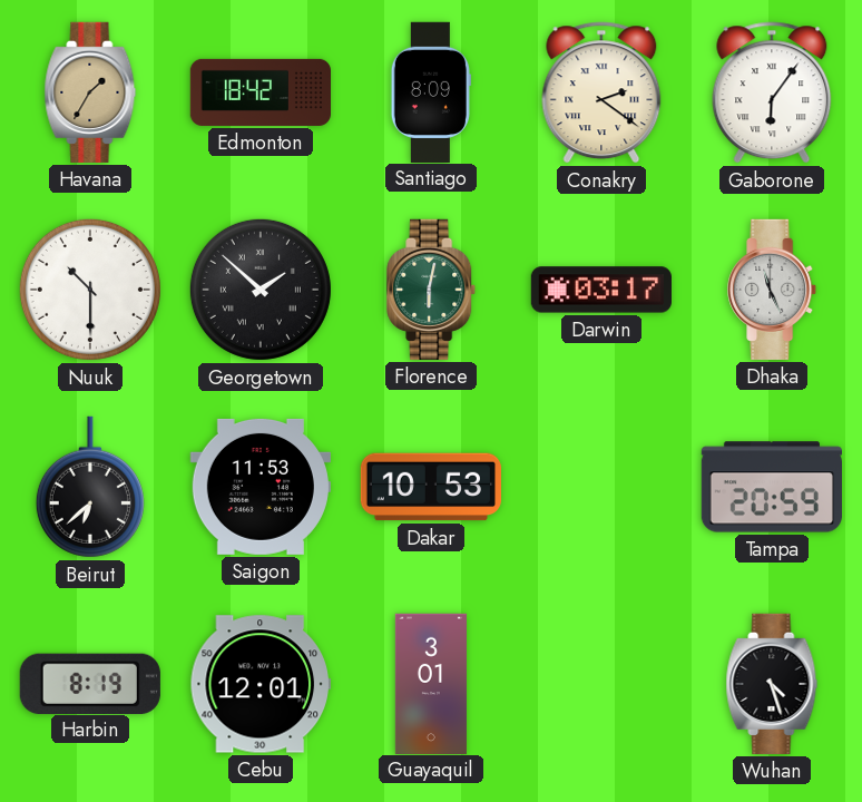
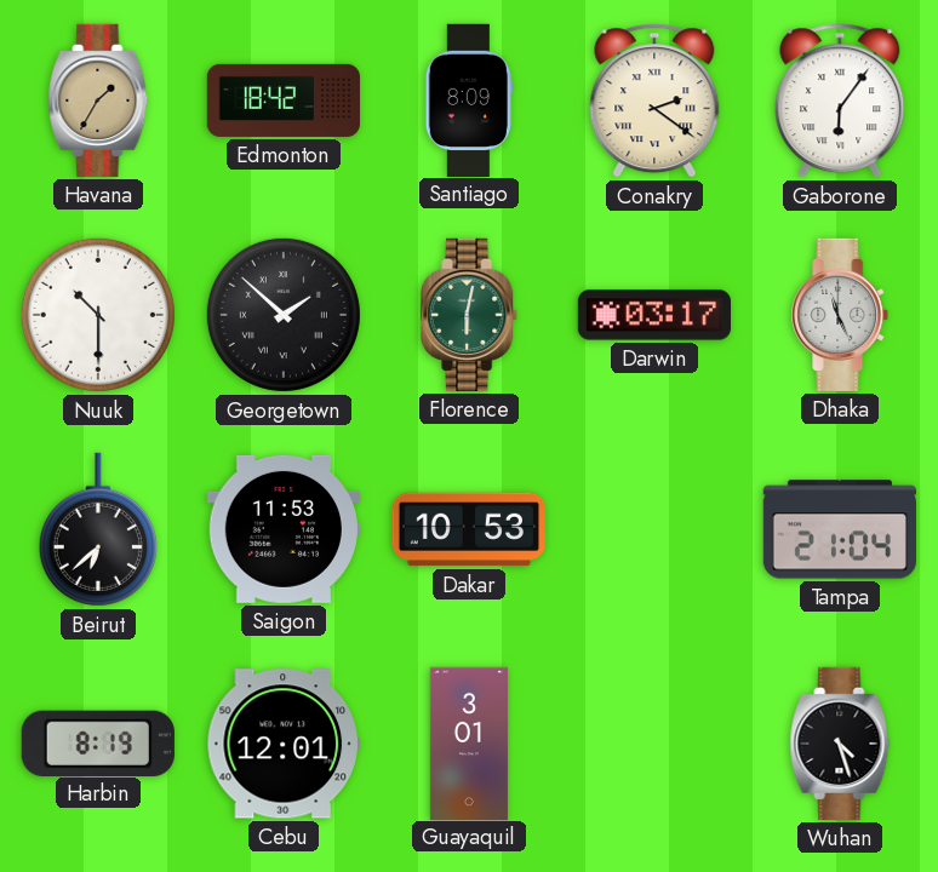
Tampa: 20:59 -> 21:04
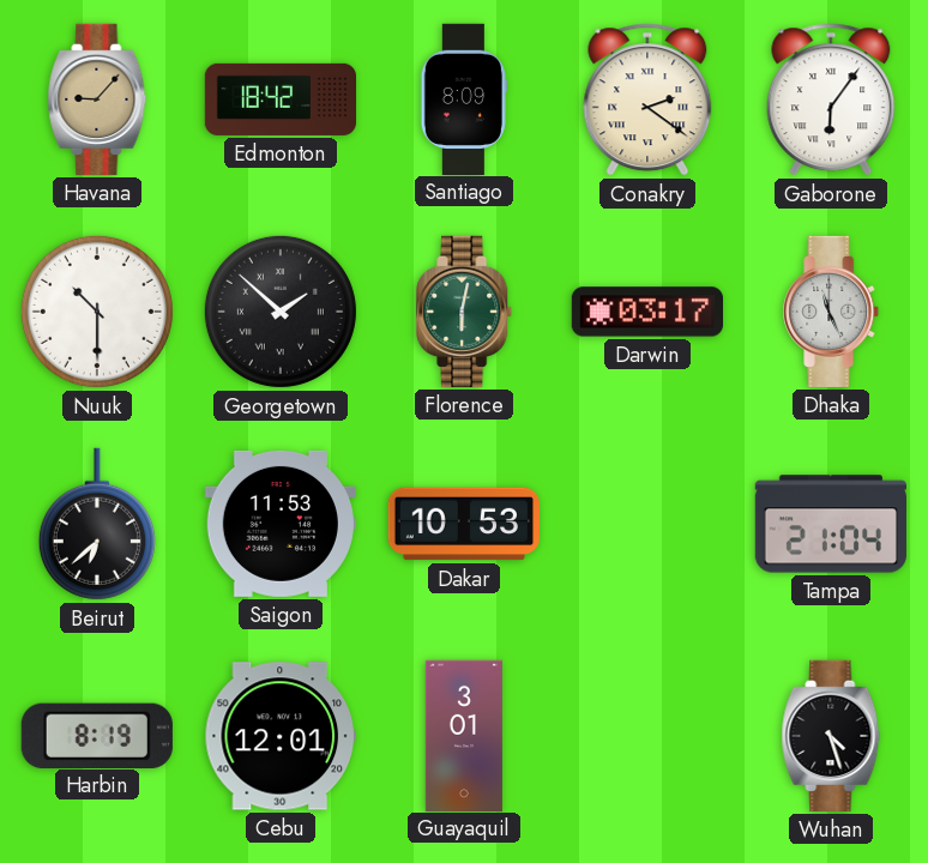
Havana: 1:35 -> 9:07
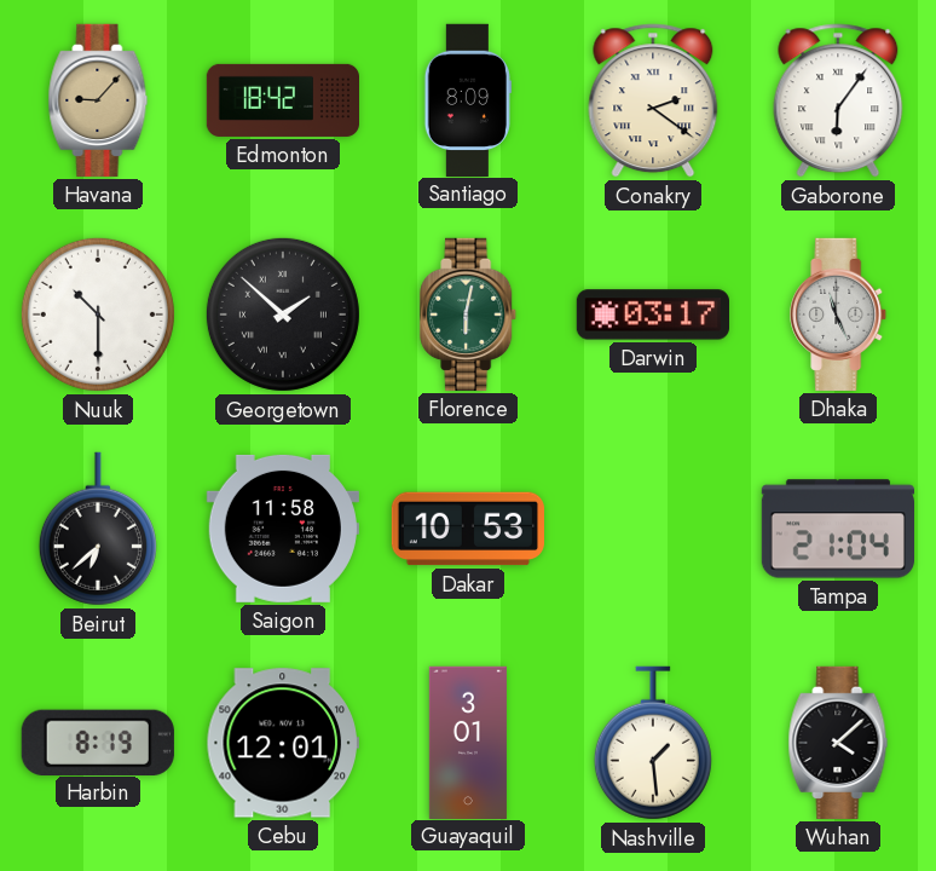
Saigon: 11:53 -> 11:58
Nashville: none -> 1:29
Wuhan: 4:27 -> 4:08
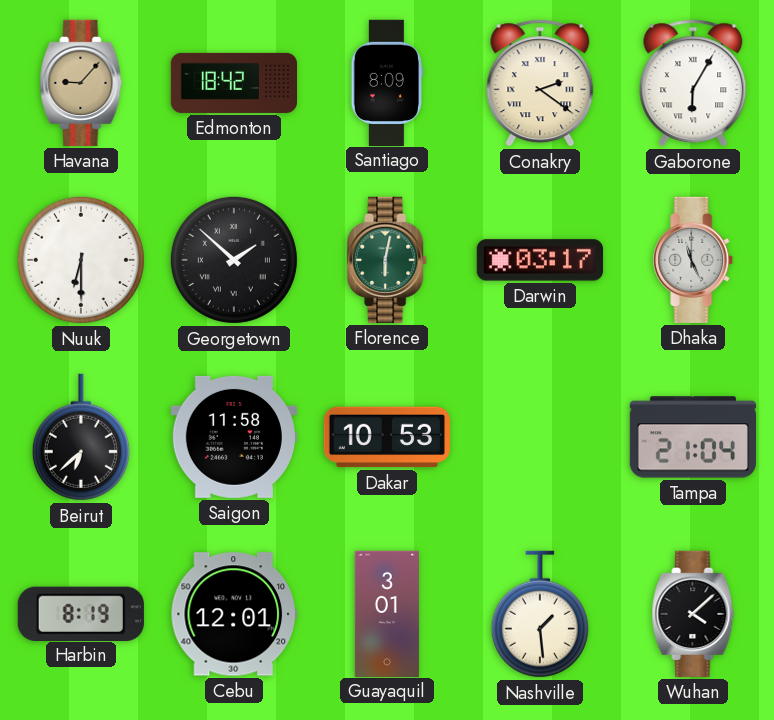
Gaborone: 6:06 -> 6:05
Nuuk: 10:30 -> 6:30
